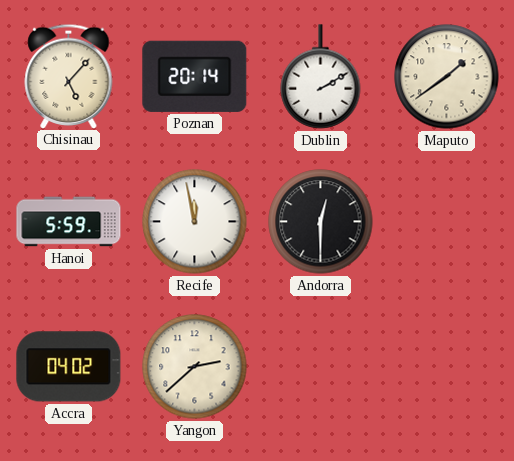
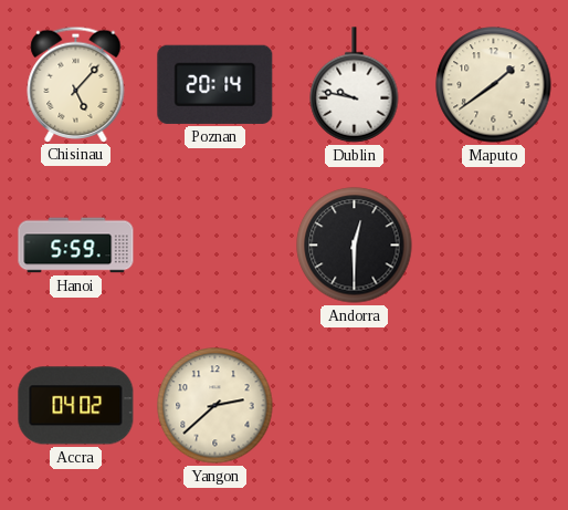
Dublin: 2:10 -> 9:47
Recife: 11:58 -> none
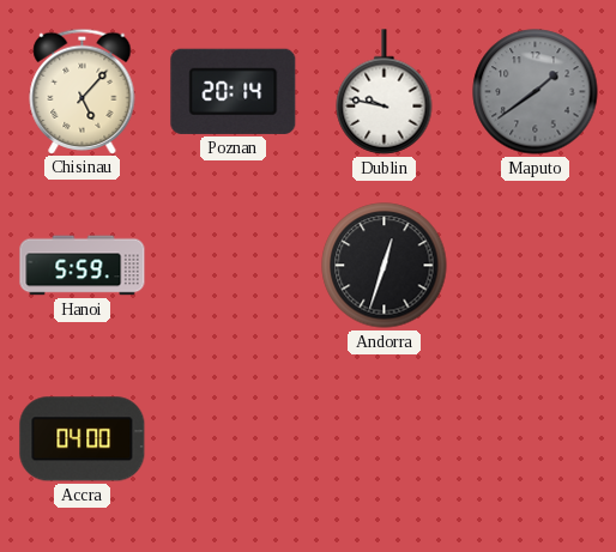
Maputo dial: cream -> grey
Andorra: 12:30 -> 12:33
Accra: 04:02 -> 04:00
Yangon: 2:38 -> none
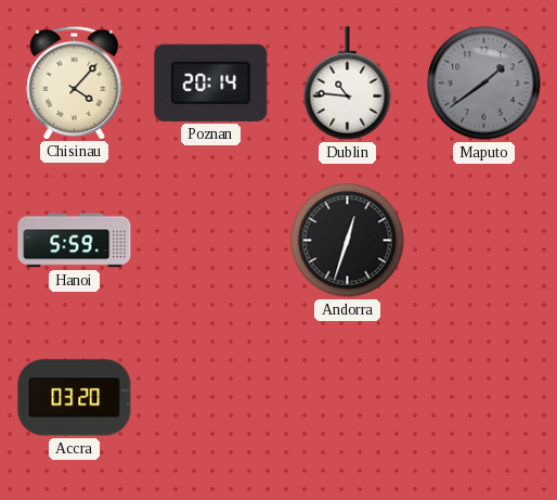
Chisinau: 5:07 -> 4:07
Dublin: 9:47 -> 10:46
Accra: 04:00 -> 03:20
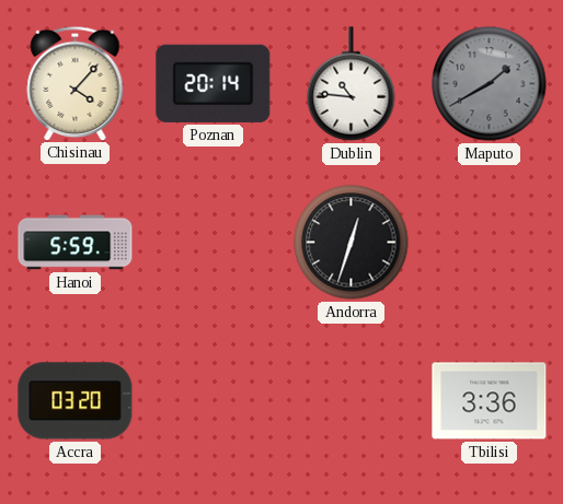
Maputo: 1:39 -> 1:40
Tbilisi: none -> 3:36
